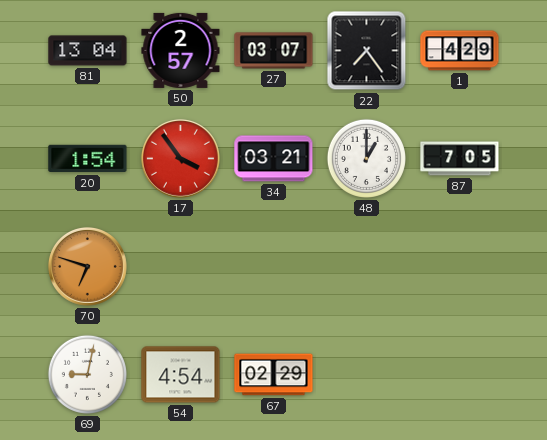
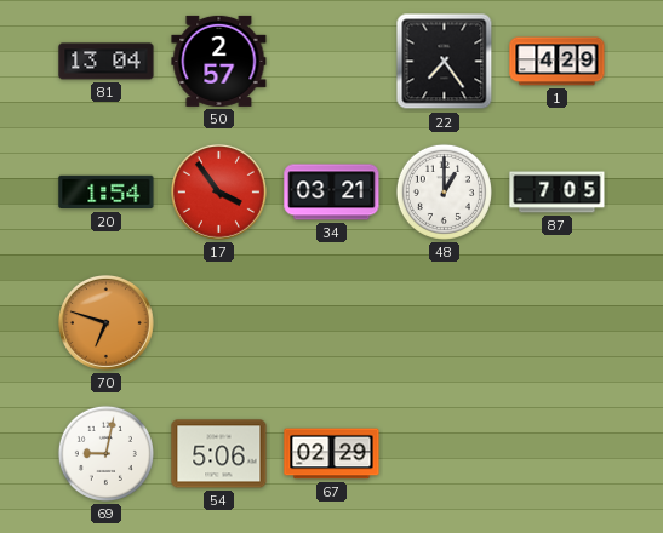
27: 03:07 -> none
54: 4:54 -> 5:06
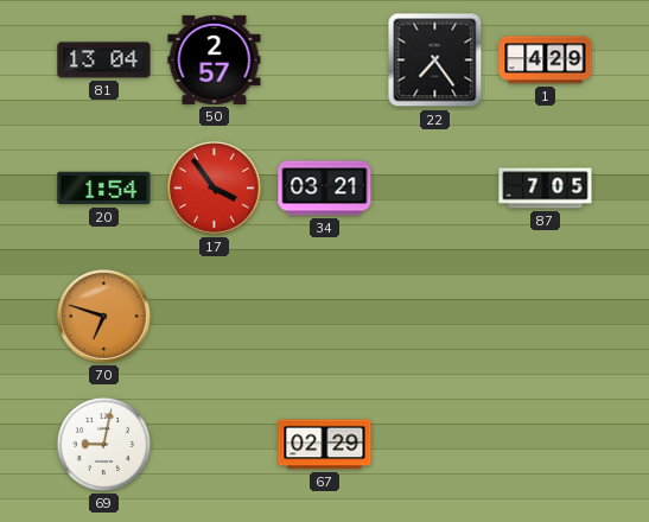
48: 1:00 -> none
54: 5:06 -> none
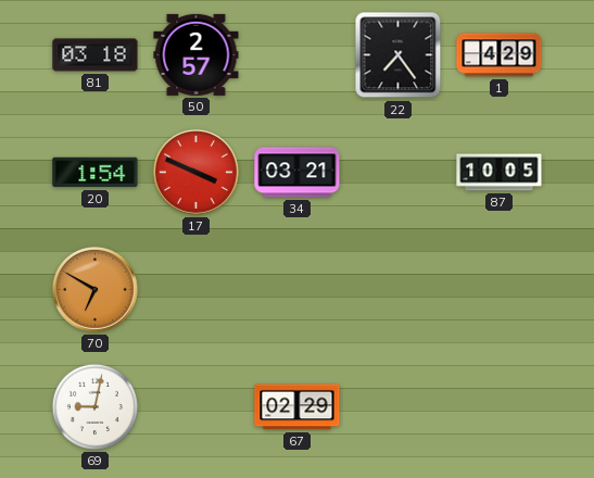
81: 13:04 -> 03:18
17: 3:54 -> 3:49
87: 7:05 -> 10:05
70: 6:48 -> 6:50
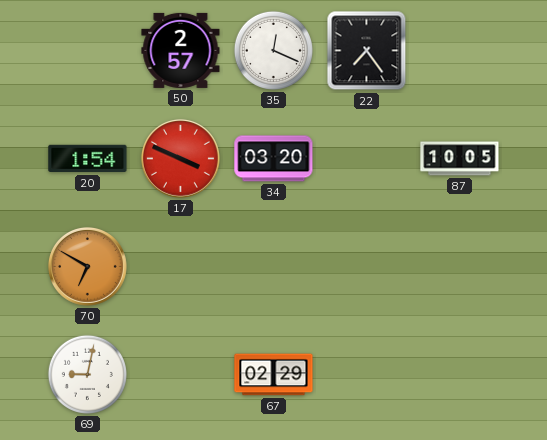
81: 03:18 -> none
35: none -> 12:19
1: 4:29 -> none
34: 03:21 -> 03:20
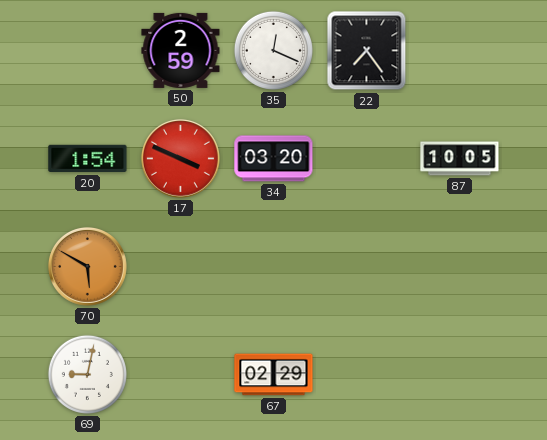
50: 2:57 -> 2:59
70: 6:50 -> 5:50
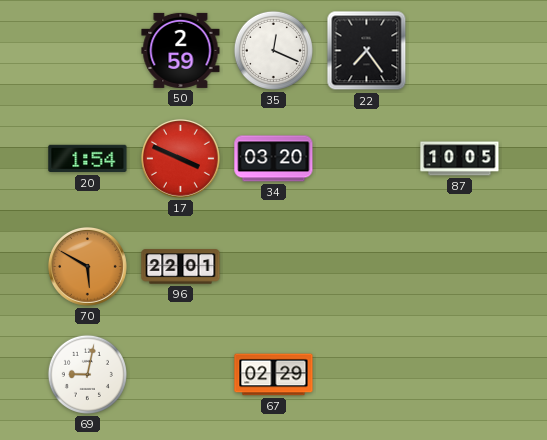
96: none -> 22:01
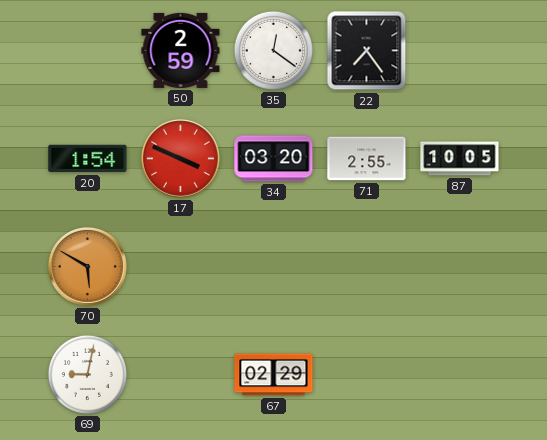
35: 12:19 -> 12:21
71: none -> 2:55
96: 22:01 -> none
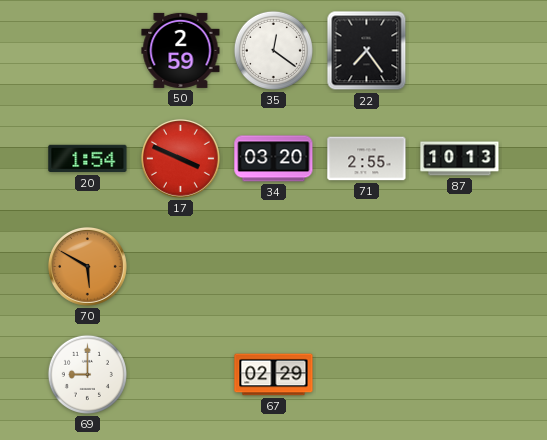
87: 10:05 -> 10:13
69: 9:02 -> 9:00
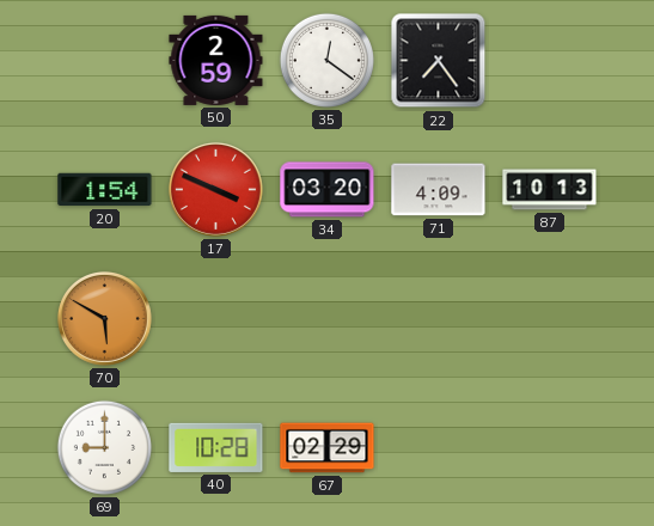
71: 2:55 -> 4:09
40: none -> 10:28
